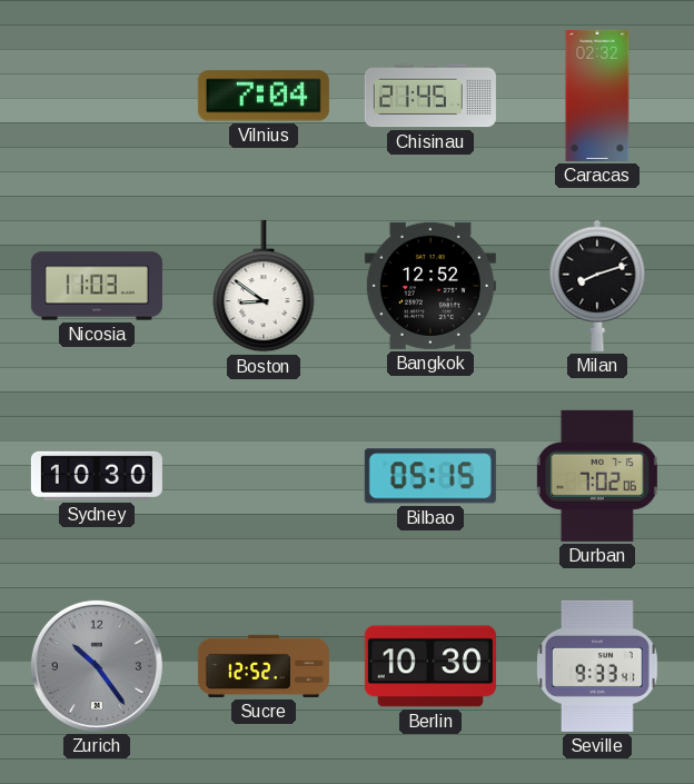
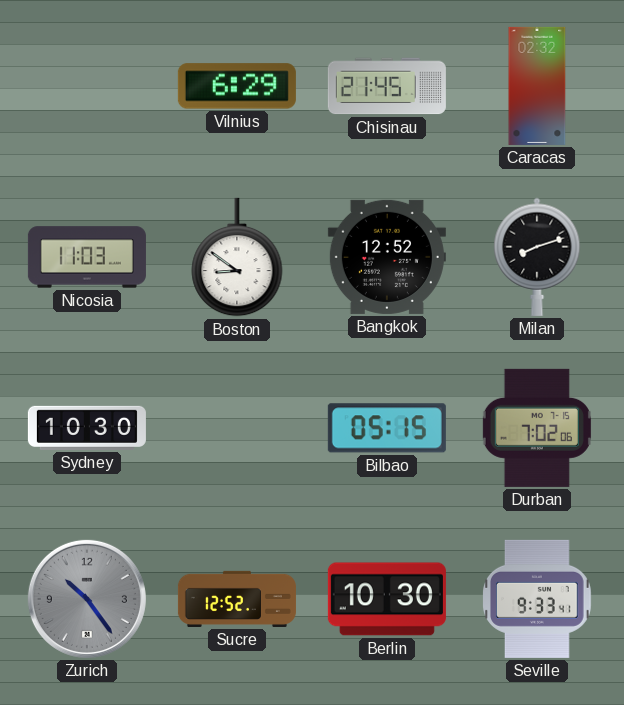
Vilnius: 7:04 -> 6:29
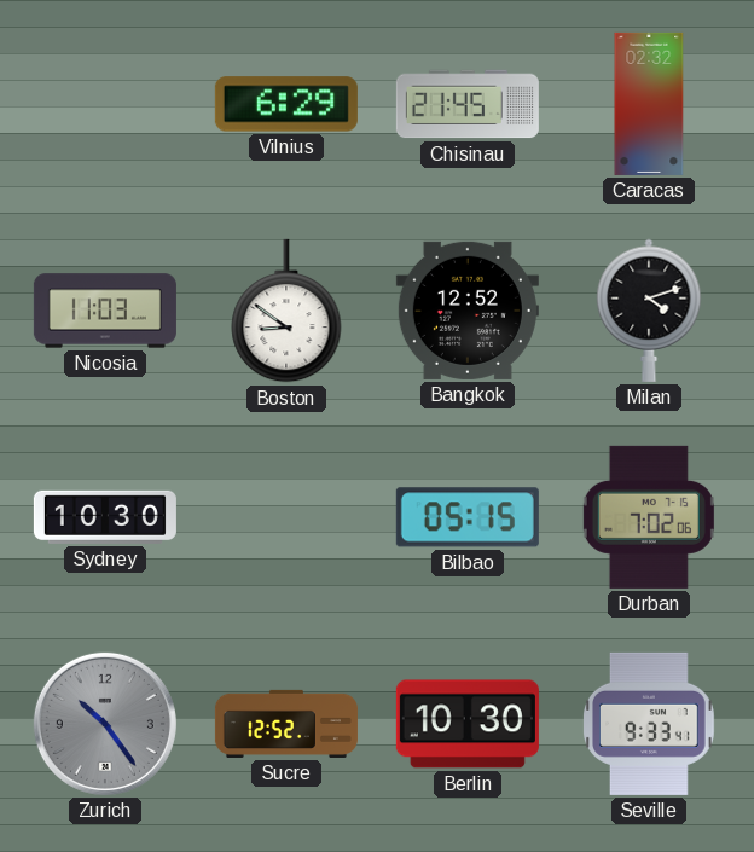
Milan: 8:12 -> 4:12
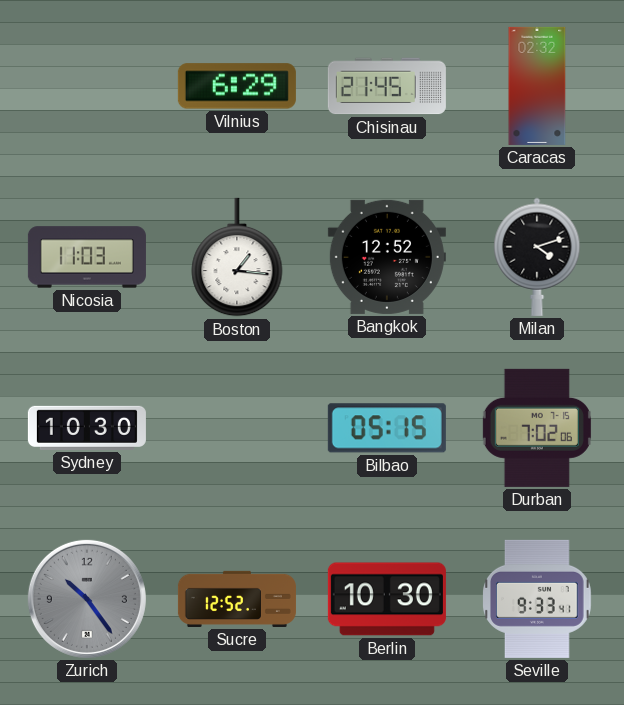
Boston: 8:51 -> 1:16
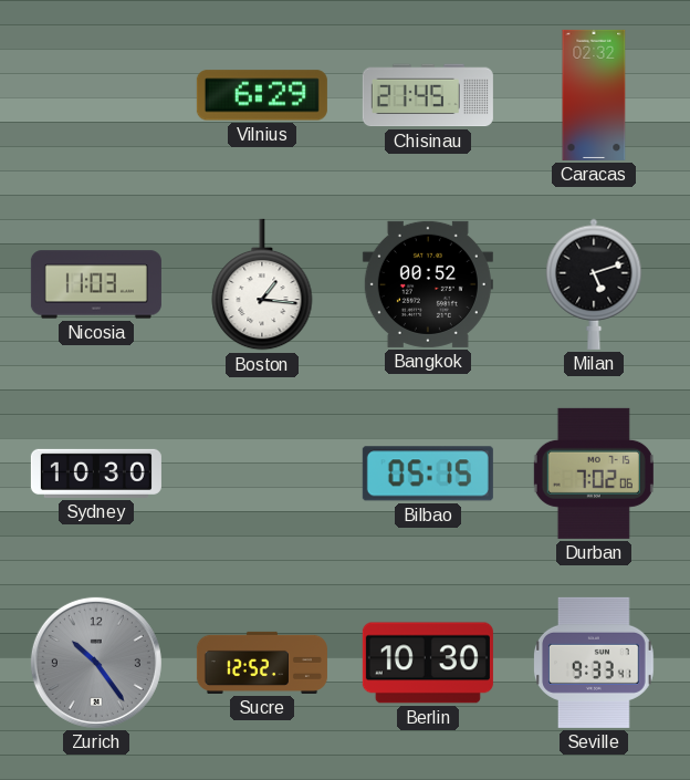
Bangkok: 12:52 -> 00:52
Milan: 4:12 -> 5:12
